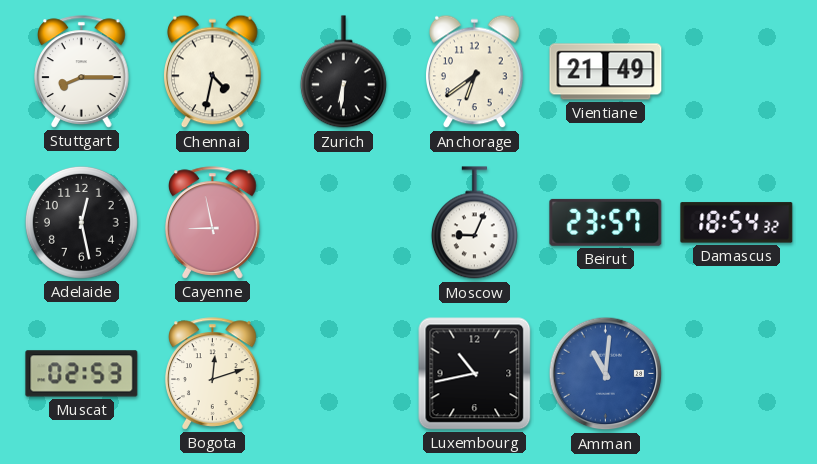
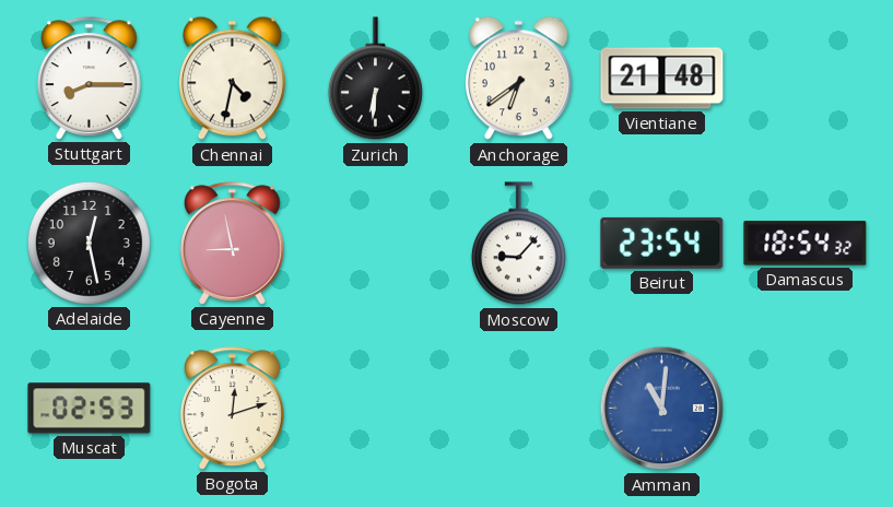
Vientiane: 21:49 -> 21:48
Moscow: 9:04 -> 9:07
Beirut: 23:57 -> 23:54
Luxembourg: 10:43 -> none
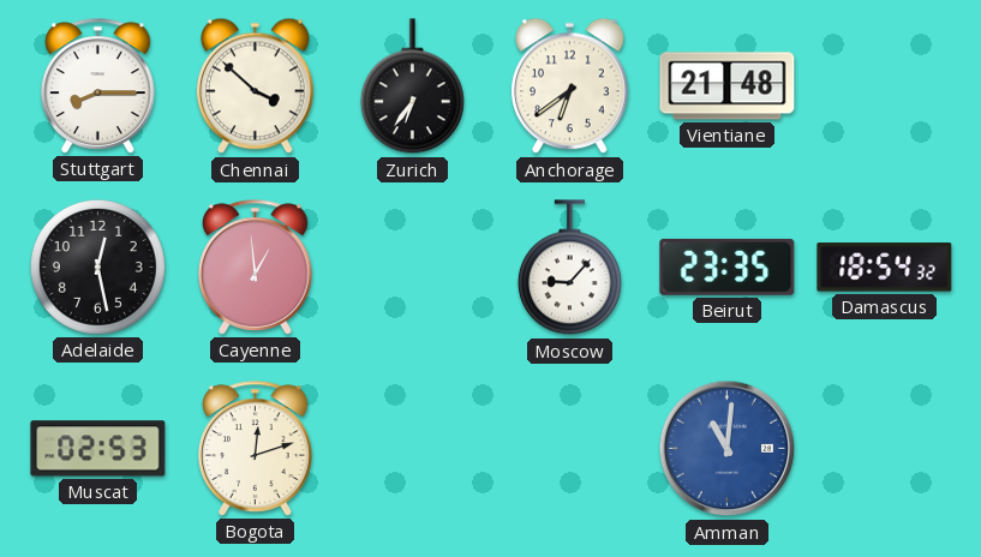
Chennai: 4:32 -> 3:52
Zurich: 6:31 -> 6:36
Cayenne: 8:58 -> 12:59
Beirut: 23:54 -> 23:35
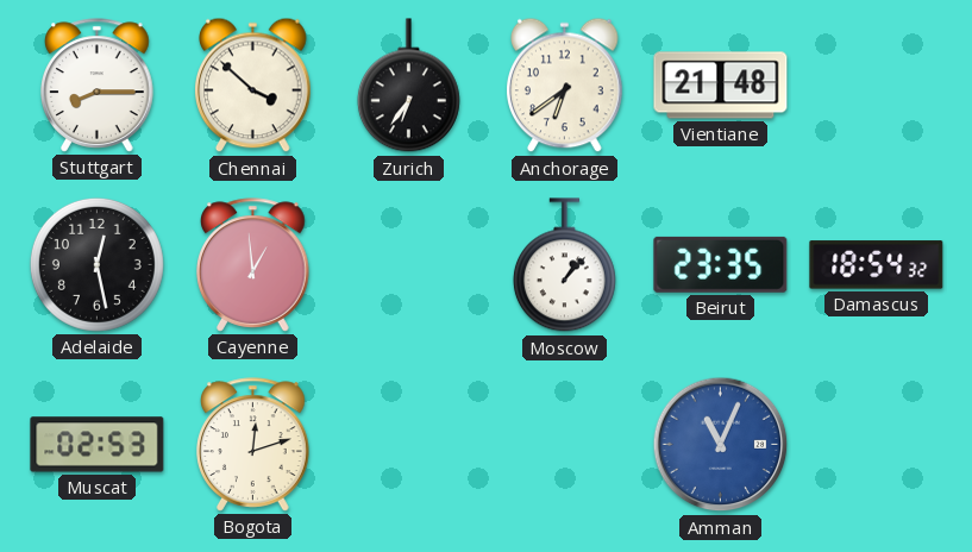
Moscow: 9:07 -> 1:07
Amman: 11:01 -> 11:04
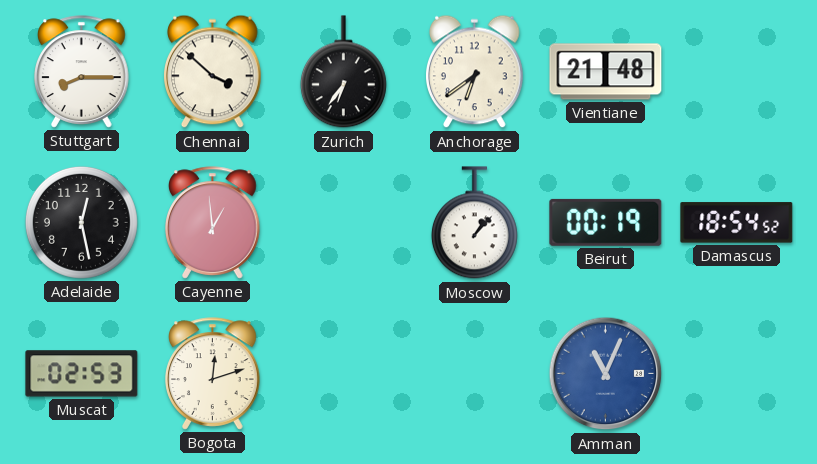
Beirut: 23:35 -> 00:19
Damascus: 18:54:32 -> 18:54:52
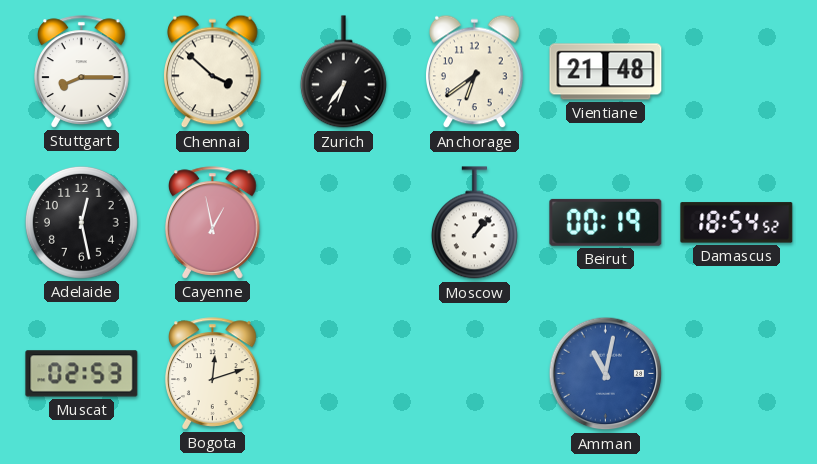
Cayenne: 12:59 -> 12:58
Amman: 11:04 -> 11:02
